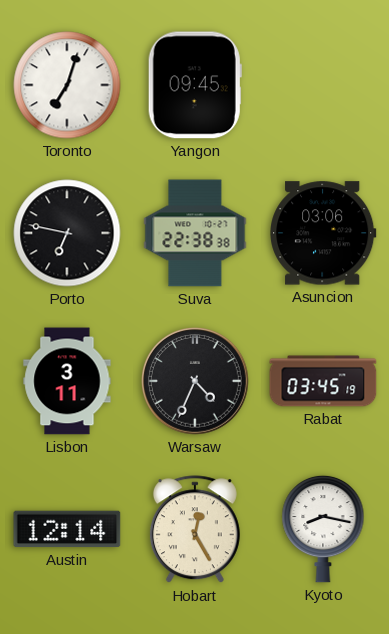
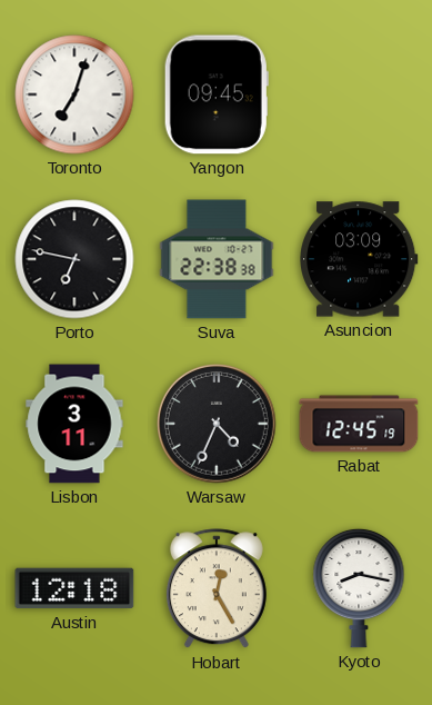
Asuncion: 03:06 -> 03:09
Rabat: 03:45 -> 12:45
Austin: 12:14 -> 12:18
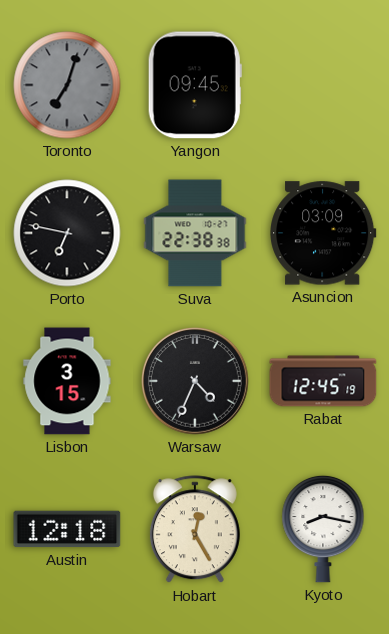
Toronto dial: white -> grey
Lisbon: 3:11 -> 3:15
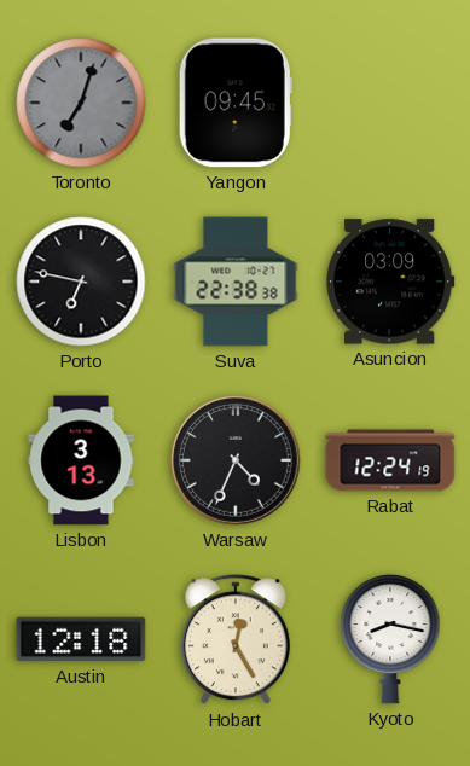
Lisbon: 3:15 -> 3:13
Rabat: 12:45 -> 12:24
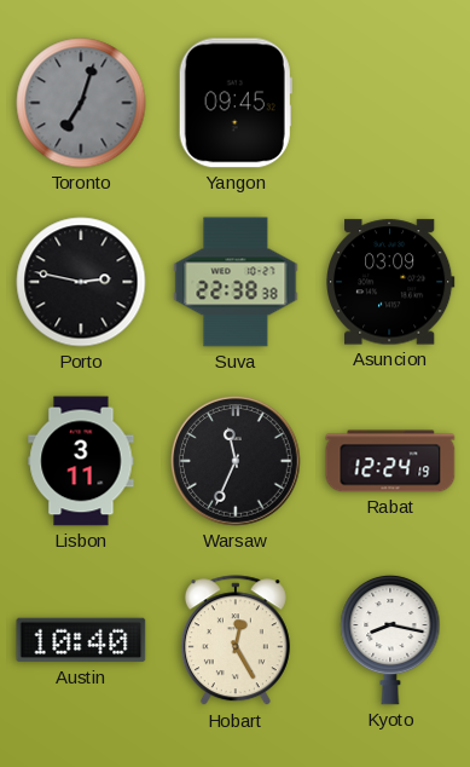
Porto: 6:47 -> 2:47
Lisbon: 3:13 -> 3:11
Warsaw: 4:34 -> 11:34
Austin: 12:18 -> 10:40
